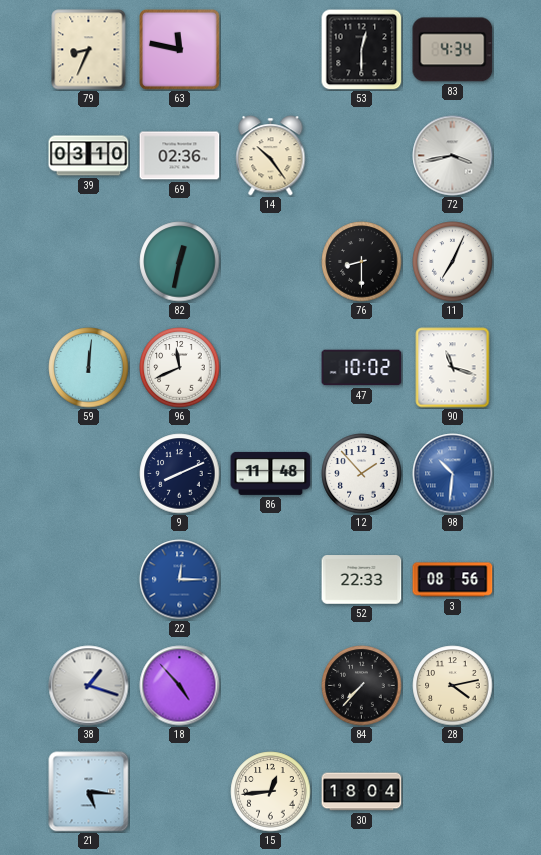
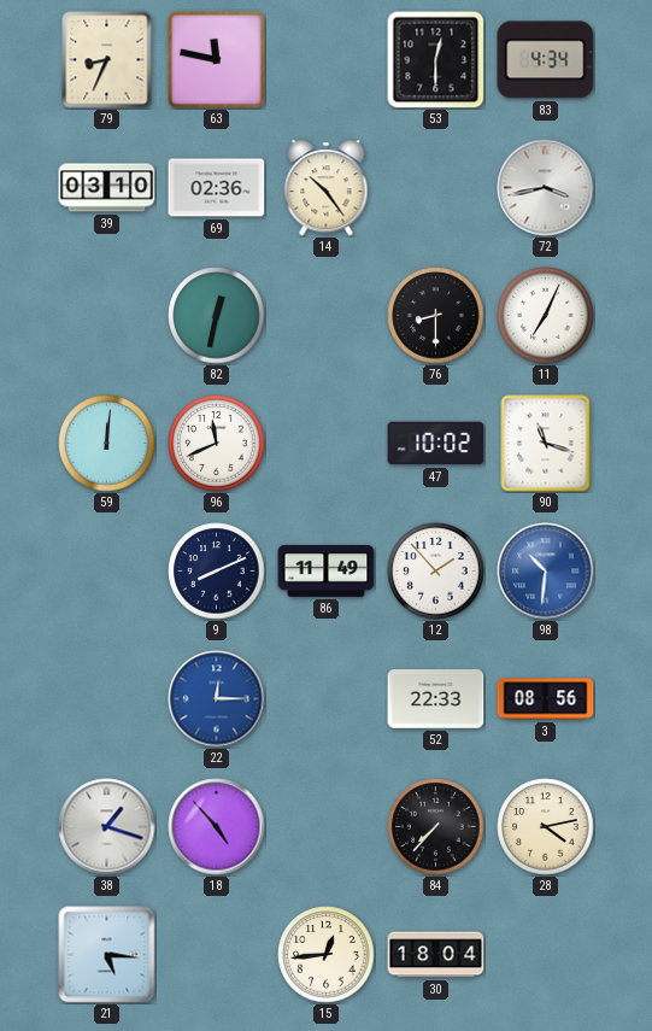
86: 11:48 -> 11:49
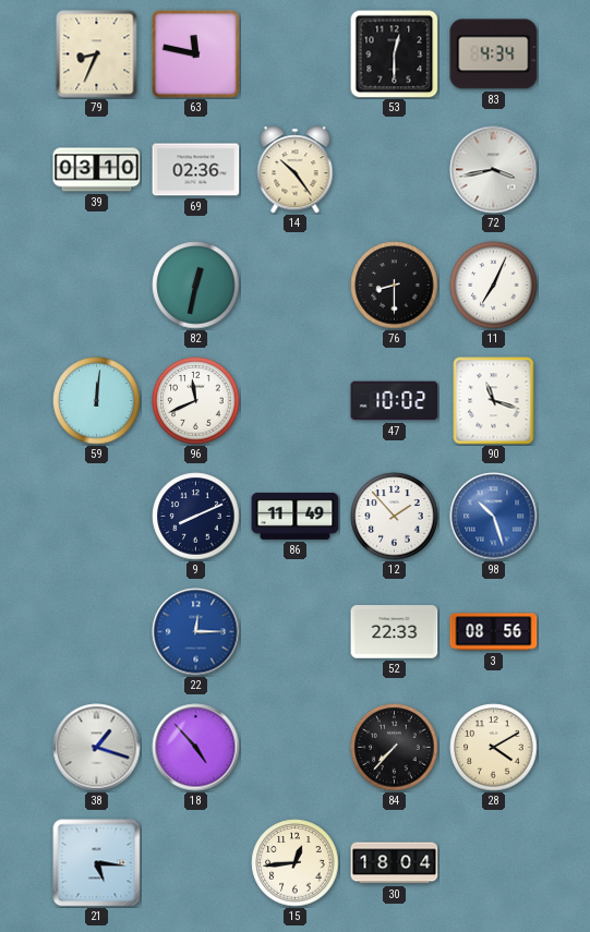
98: 10:31 -> 10:27
28: 4:13 -> 4:10
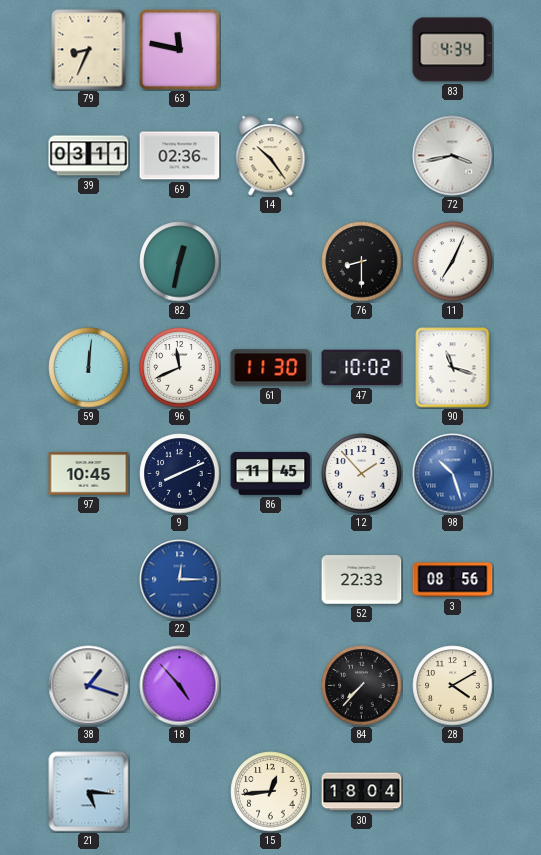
53: 12:30 -> none
39: 03:10 -> 03:11
61: none -> 11:30
97: none -> 10:45
86: 11:49 -> 11:45
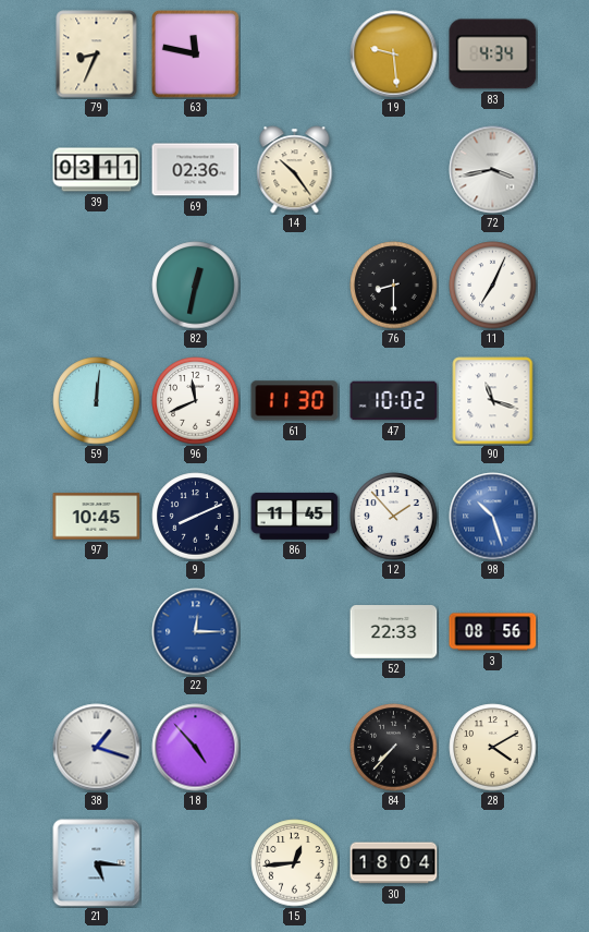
19: none -> 9:29
